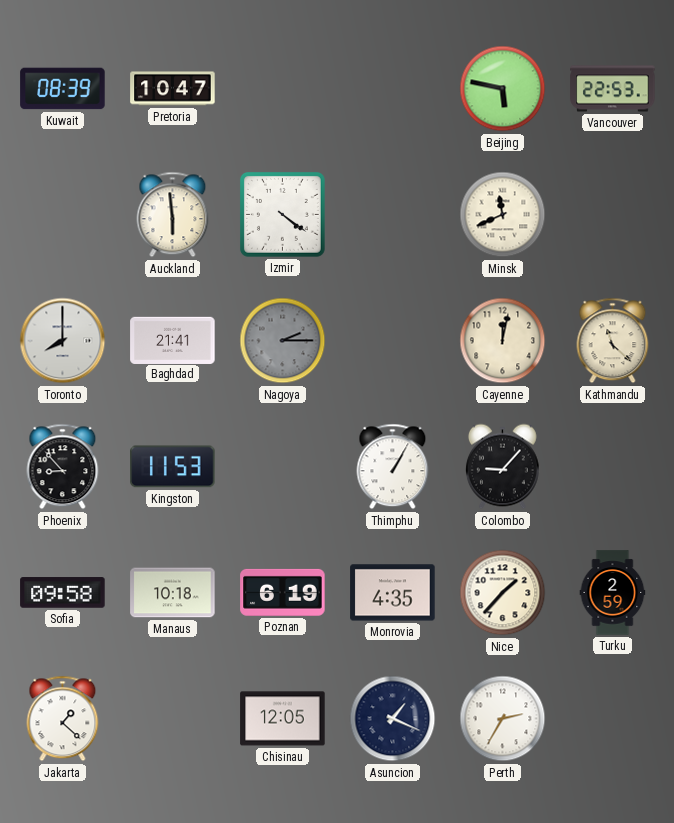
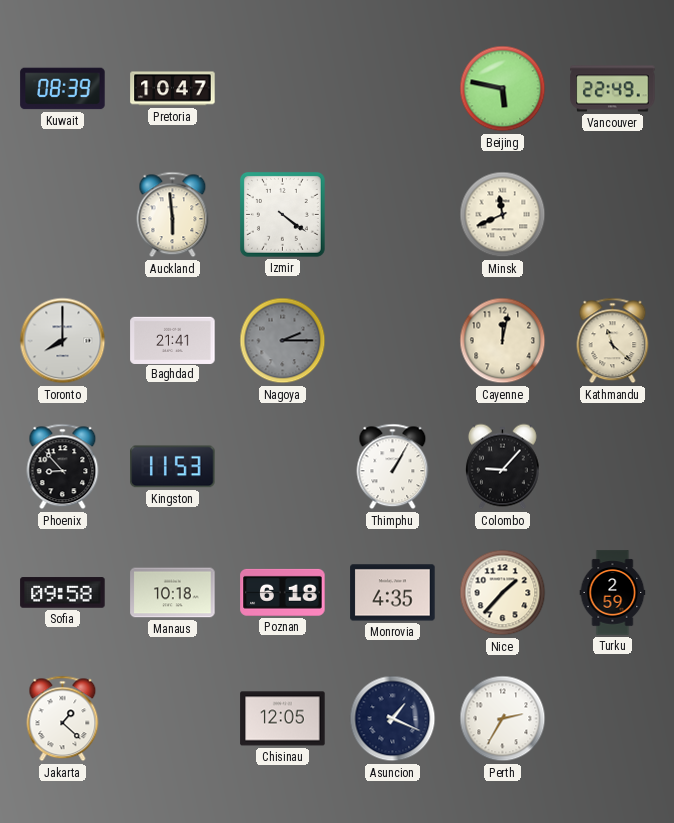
Vancouver: 22:53 -> 22:49
Poznan: 6:19 -> 6:18
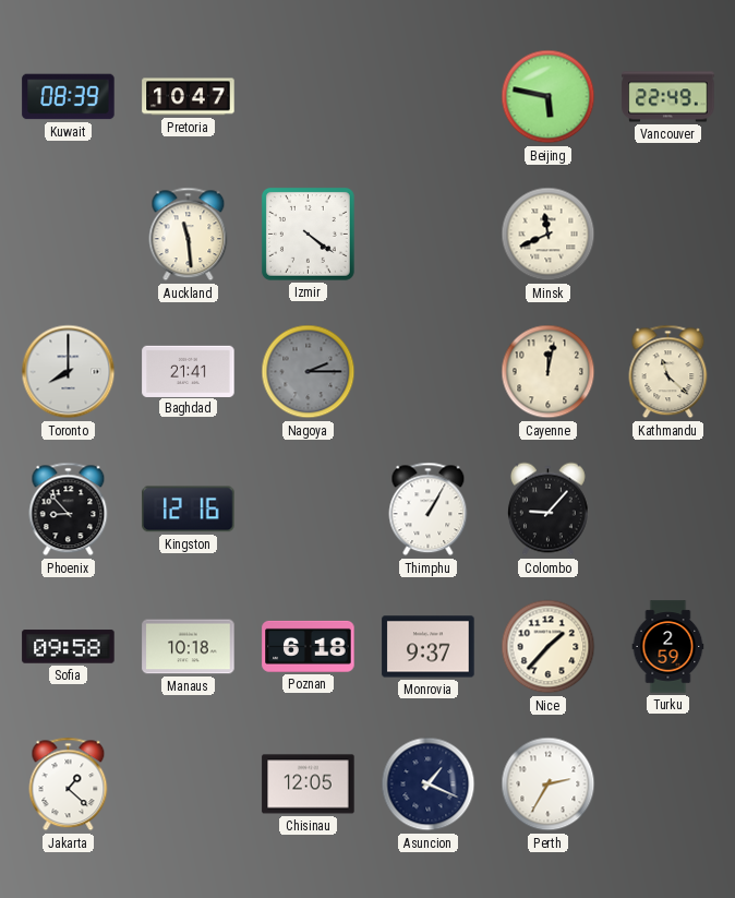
Auckland: 5:59 -> 11:29
Kingston: 11:53 -> 12:16
Monrovia: 4:35 -> 9:37
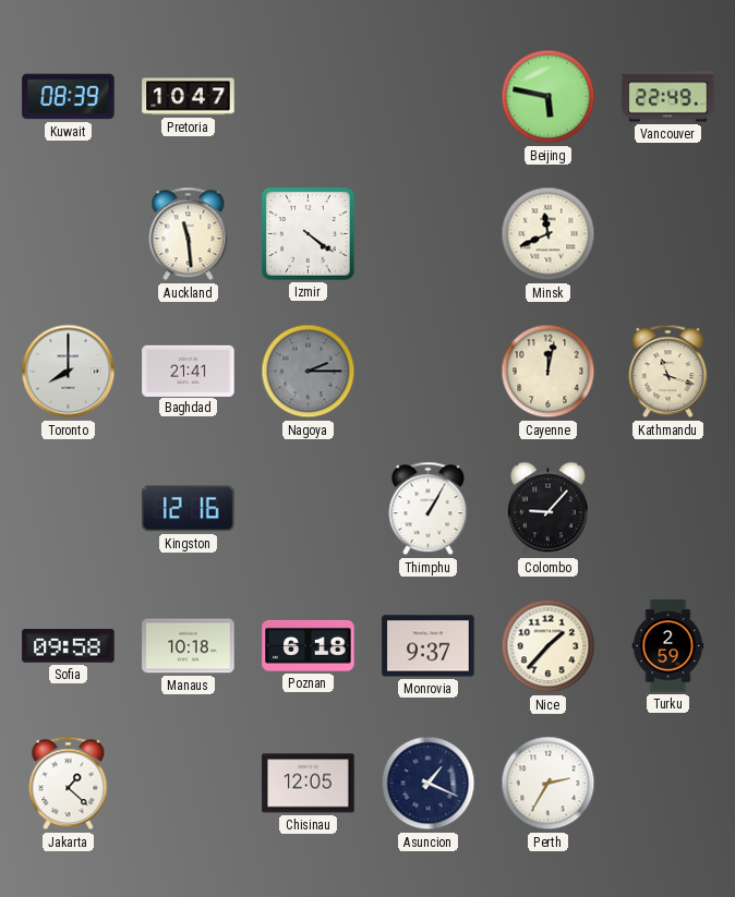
Kathmandu: 11:22 -> 11:18
Phoenix: 8:53 -> none
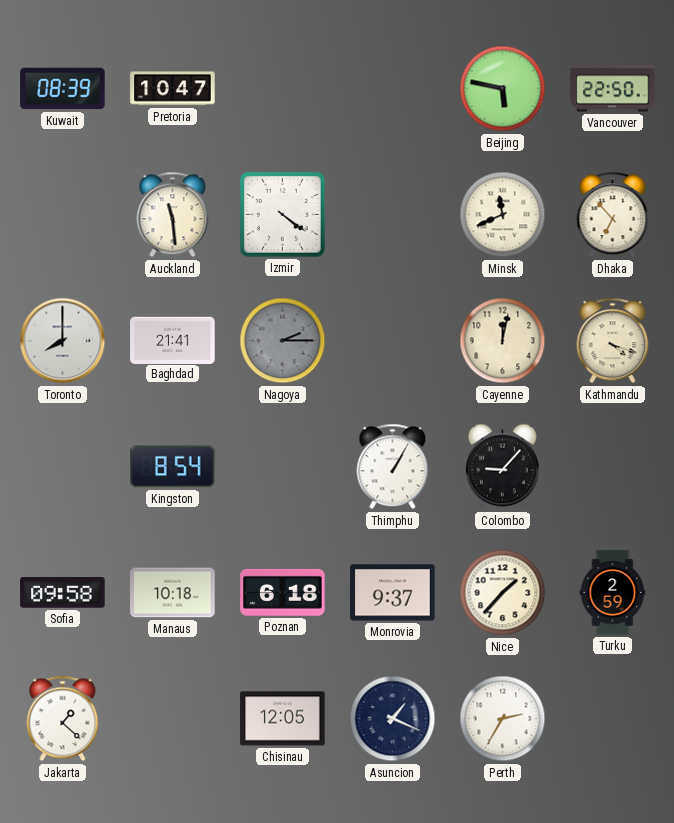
Vancouver: 22:49 -> 22:50
Dhaka: none -> 6:53
Kathmandu: 11:18 -> 4:18
Kingston: 12:16 -> 8:54
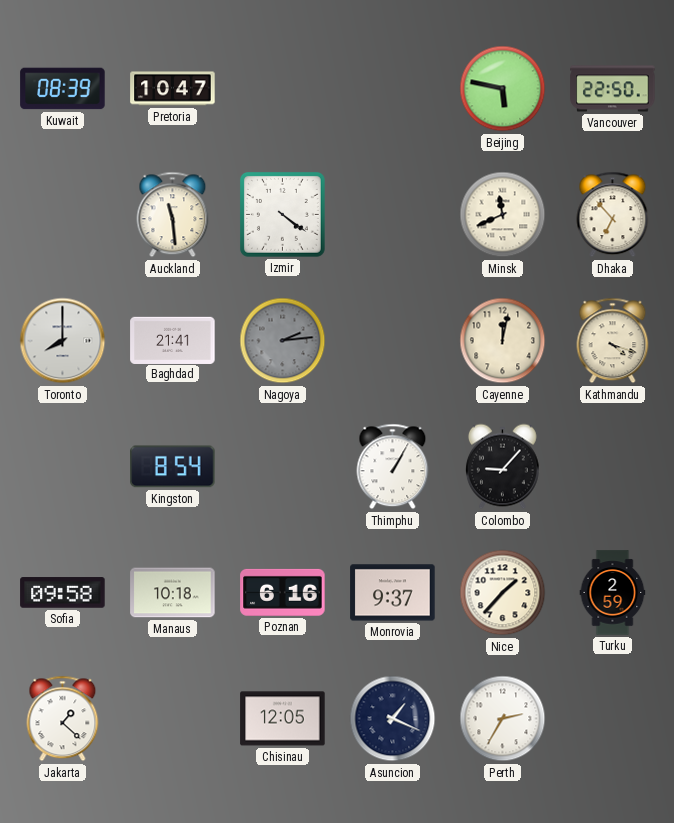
Nagoya: 2:15 -> 2:14
Poznan: 6:18 -> 6:16
